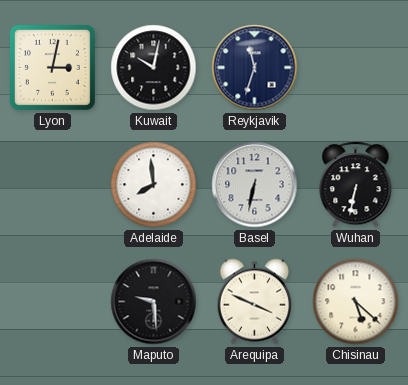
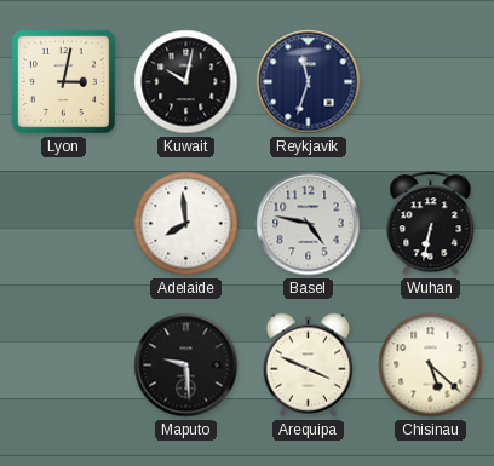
Basel: 6:32 -> 4:47
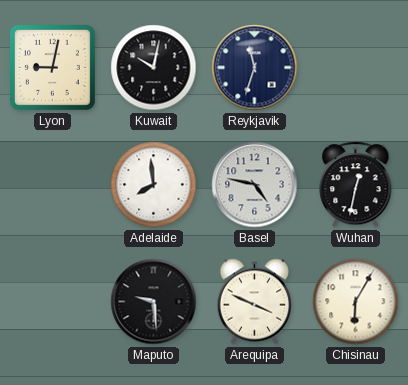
Lyon: 3:02 -> 9:02
Wuhan: 6:32 -> 12:32
Chisinau: 5:22 -> 6:05
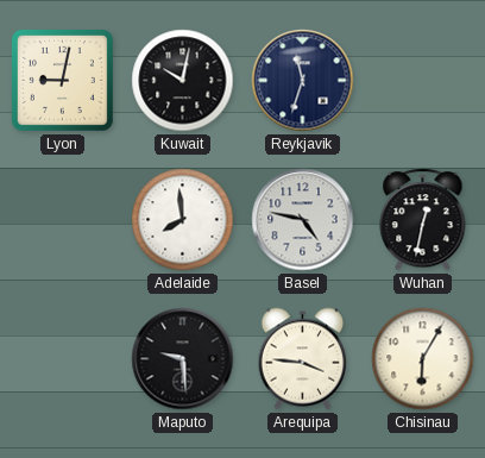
Arequipa: 3:49 -> 3:46
